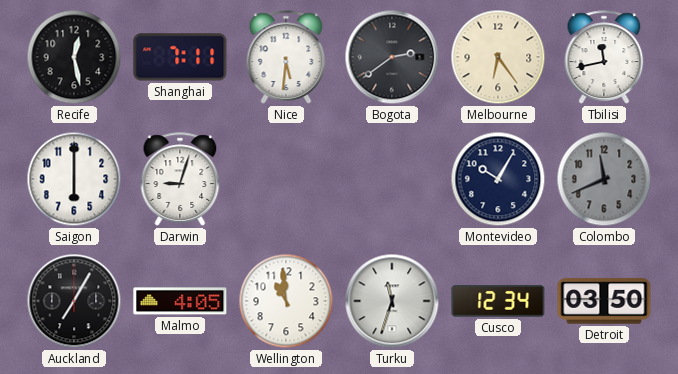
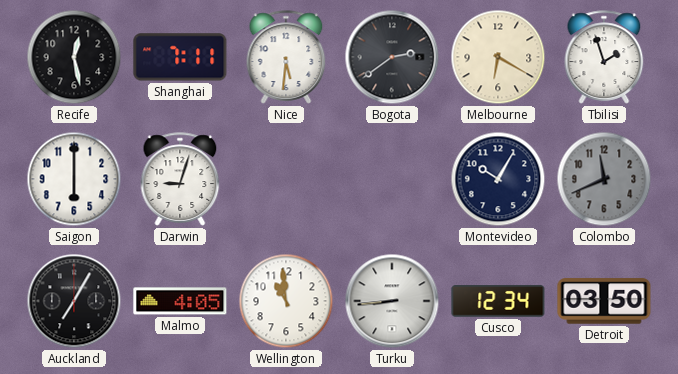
Melbourne: 6:24 -> 6:20
Tbilisi: 11:43 -> 1:57
Turku: 11:33 -> 8:44
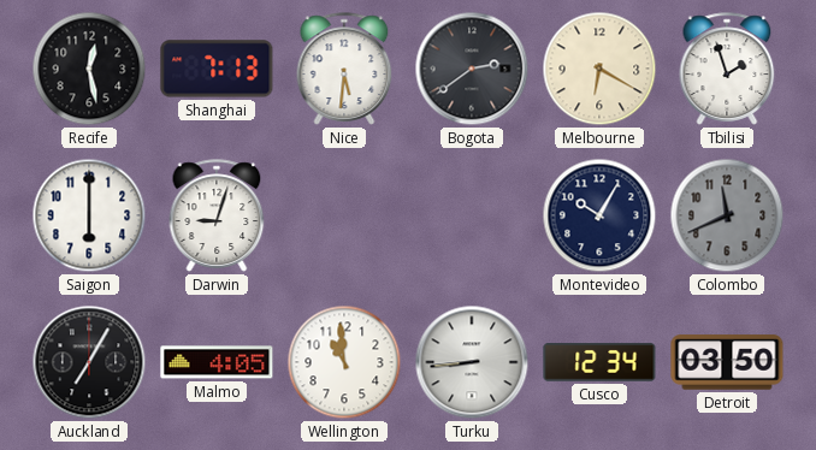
Shanghai: 7:11 -> 7:13
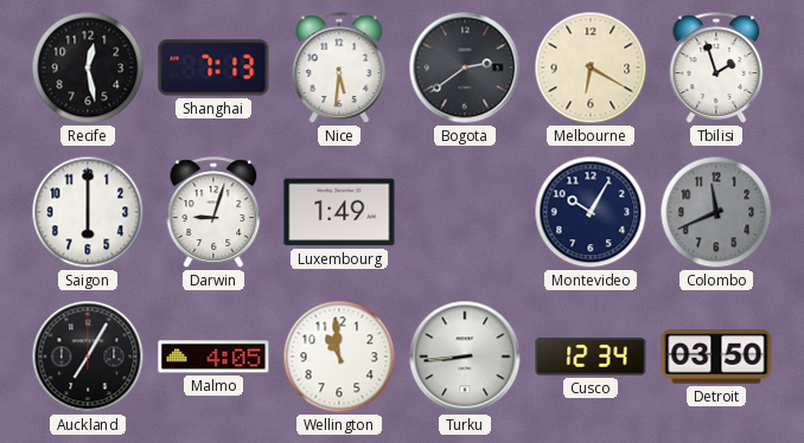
Luxembourg: none -> 1:49
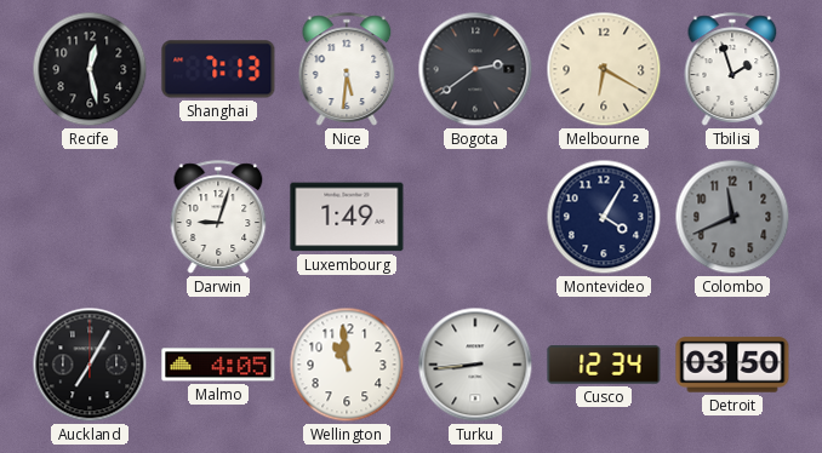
Saigon: 6:00 -> none
Montevideo: 10:05 -> 4:05
